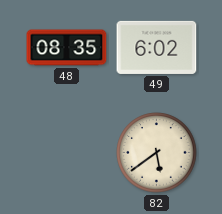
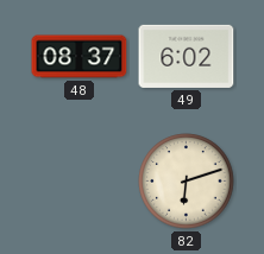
48: 08:35 -> 08:37
82: 5:39 -> 6:12
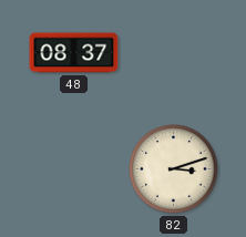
49: 6:02 -> none
82: 6:12 -> 3:12
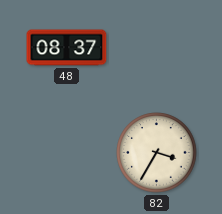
82: 3:12 -> 3:35
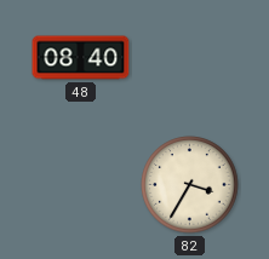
48: 08:37 -> 08:40
